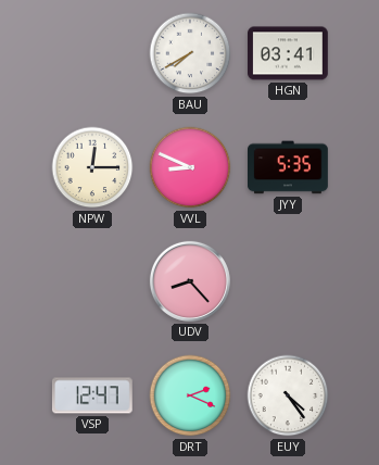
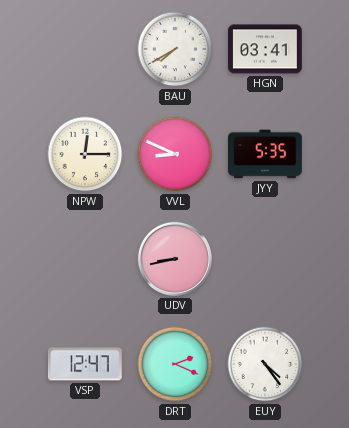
UDV: 8:23 -> 8:43
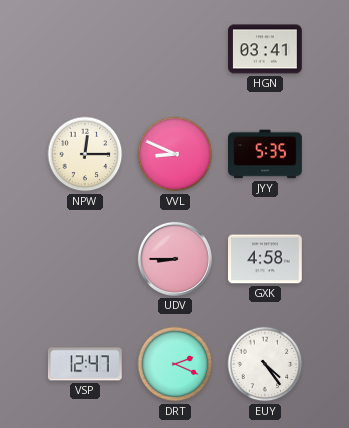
BAU: 7:40 -> none
UDV: 8:43 -> 8:45
GXK: none -> 4:58
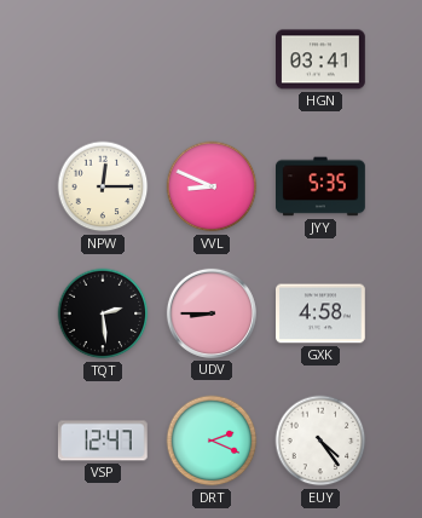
TQT: none -> 2:29
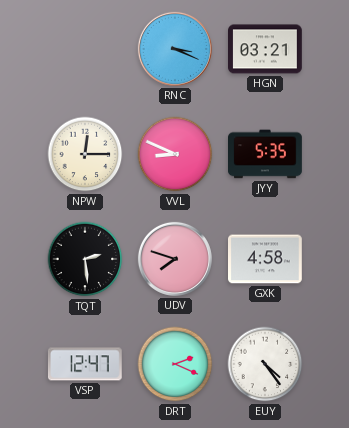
RNC: none -> 3:19
HGN: 03:41 -> 03:21
UDV: 8:45 -> 7:48
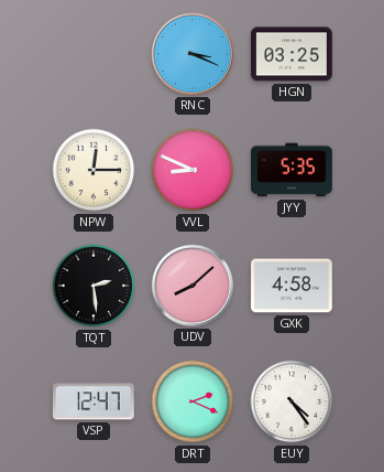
HGN: 03:21 -> 03:25
UDV: 7:48 -> 8:08
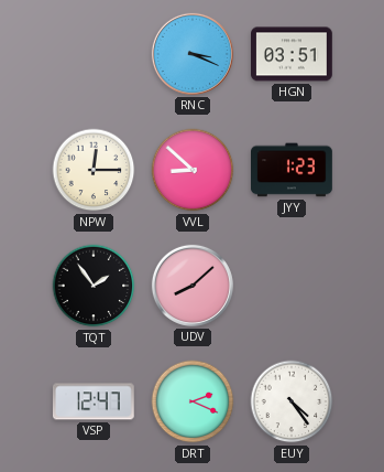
HGN: 03:25 -> 03:51
VVL: 8:49 -> 8:52
JYY: 5:35 -> 1:23
TQT: 2:29 -> 1:54
GXK: 4:58 -> none
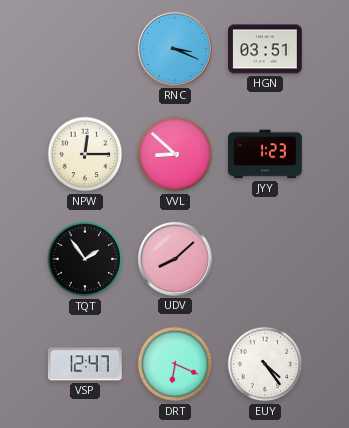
DRT: 2:19 -> 6:19
